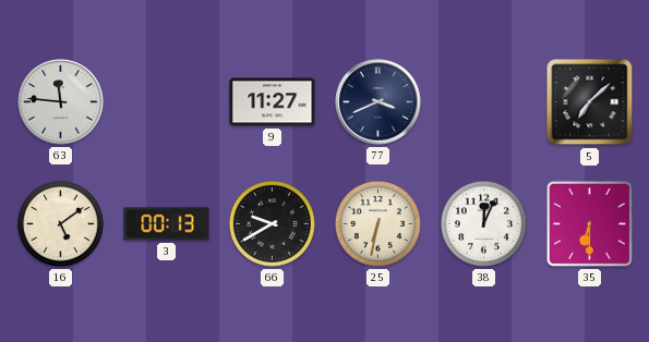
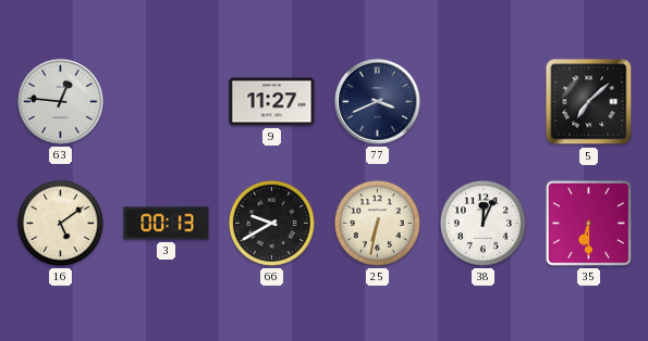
63: 11:46 -> 12:46
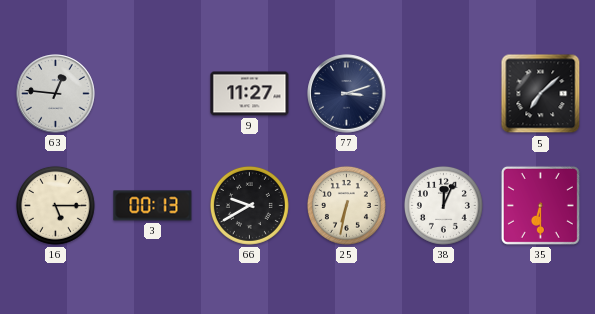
77: 3:41 -> 3:12
16: 5:09 -> 5:15
